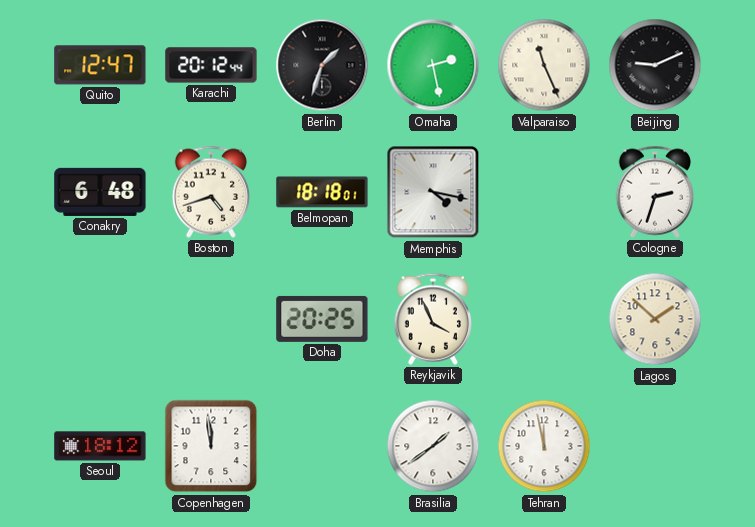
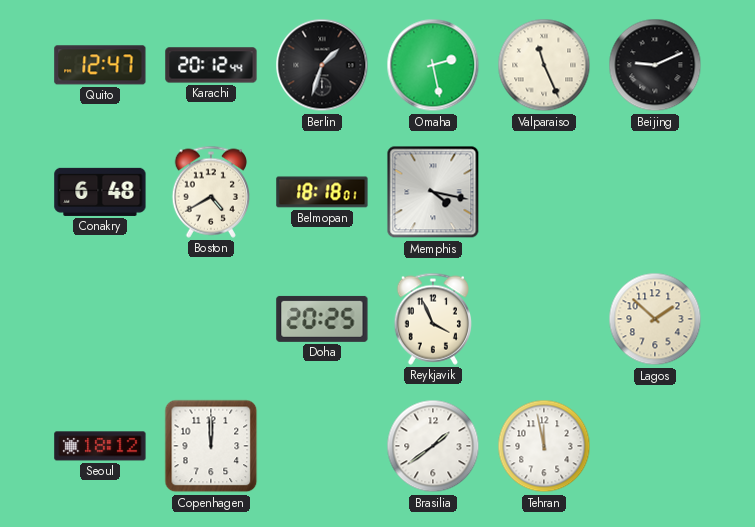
Boston: 4:42 -> 4:40
Cologne: 2:33 -> none
Copenhagen: 11:59 -> 12:00
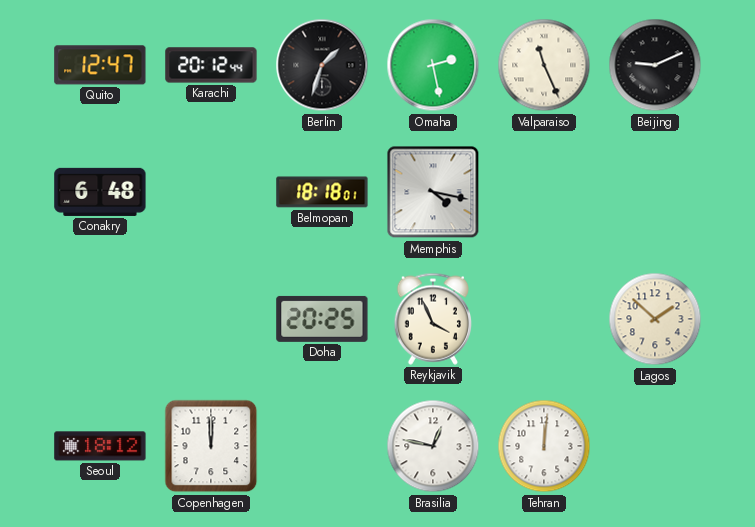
Boston: 4:40 -> none
Brasilia: 1:39 -> 12:47
Tehran: 11:58 -> 12:01
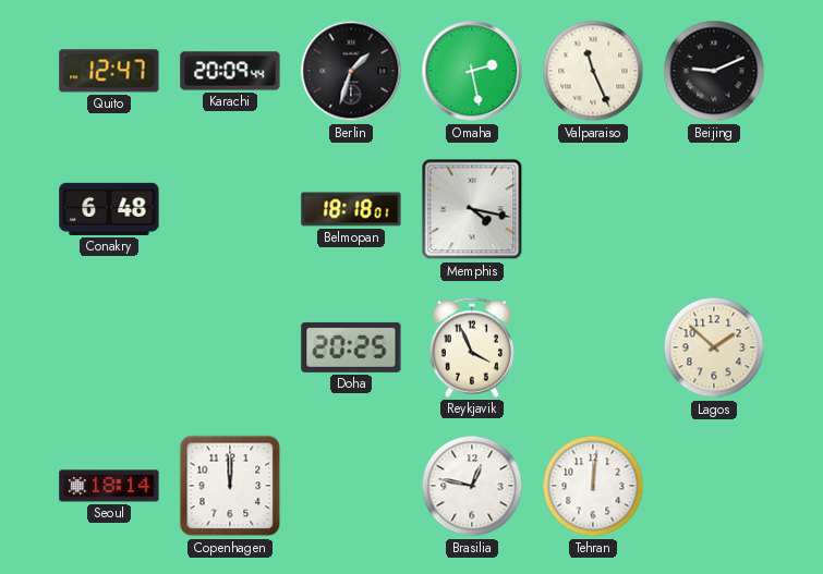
Karachi: 20:12 -> 20:09
Seoul: 18:12 -> 18:14
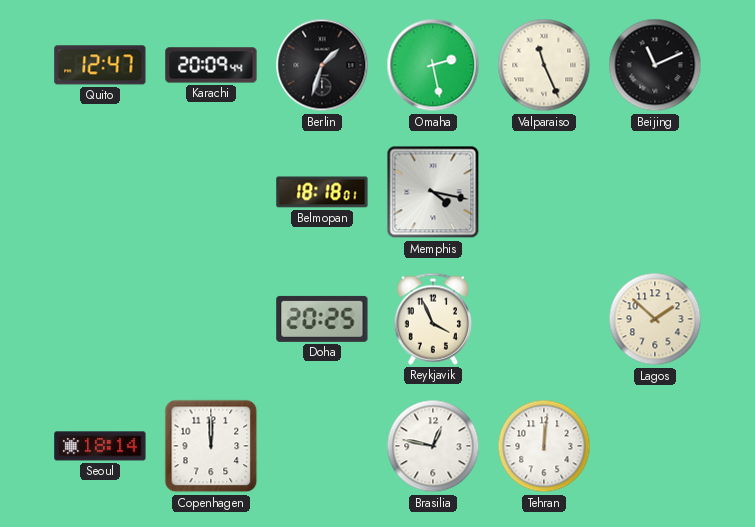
Beijing: 9:11 -> 11:11
Conakry: 6:48 -> none
